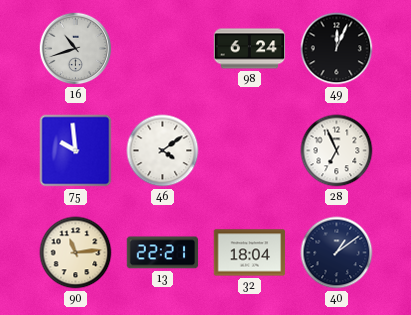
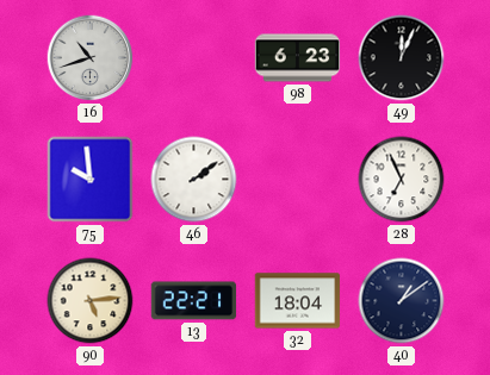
98: 6:24 -> 6:23
46: 4:09 -> 2:09
90: 11:14 -> 5:14
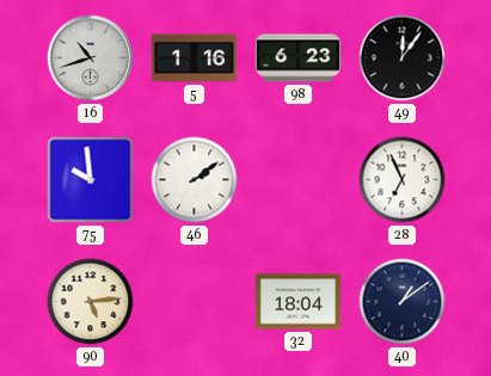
5: none -> 1:16
49: 12:04 -> 12:06
13: 22:21 -> none
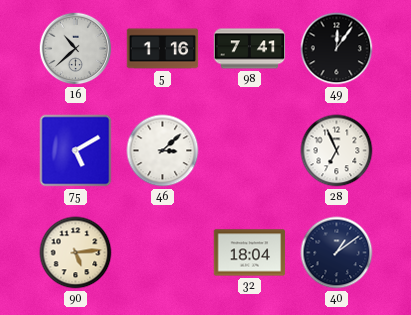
16: 10:42 -> 10:38
98: 6:23 -> 7:41
75: 9:59 -> 5:10
46: 2:09 -> 3:08
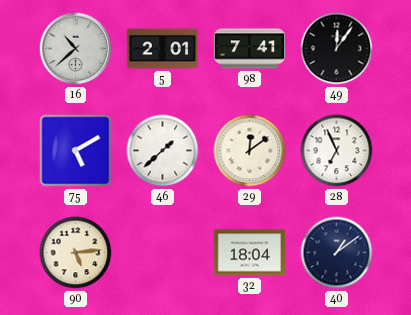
5: 1:16 -> 2:01
46: 3:08 -> 1:38
29: none -> 12:09
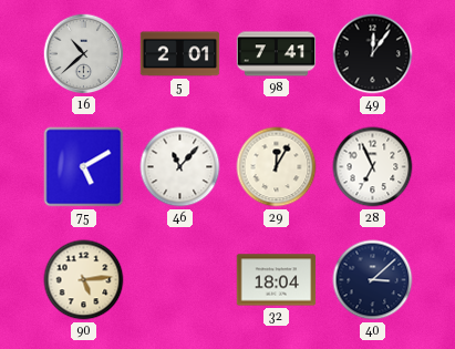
46: 1:38 -> 11:07
29: 12:09 -> 12:05
40: 1:09 -> 3:08
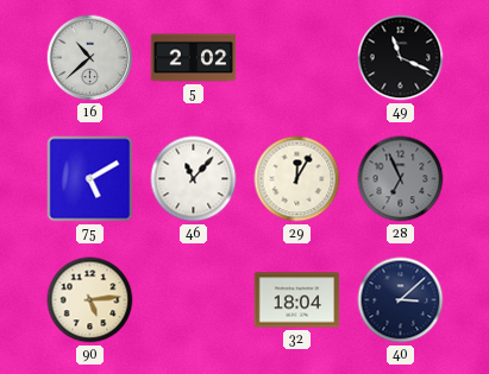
5: 2:01 -> 2:02
98: 7:41 -> none
49: 12:06 -> 11:19
28 dial: white -> grey
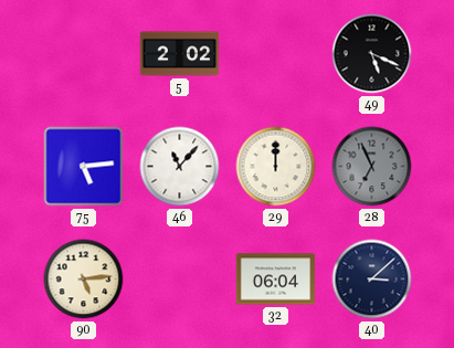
16: 10:38 -> none
49: 11:19 -> 5:19
75: 5:10 -> 5:14
29: 12:05 -> 12:00
32: 18:04 -> 06:04
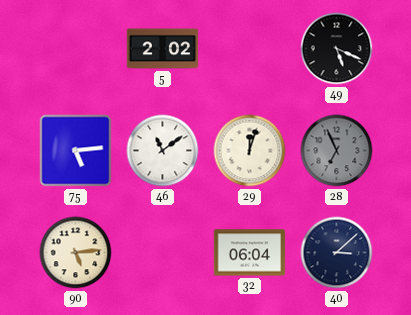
46: 11:07 -> 11:09
29: 12:00 -> 12:03
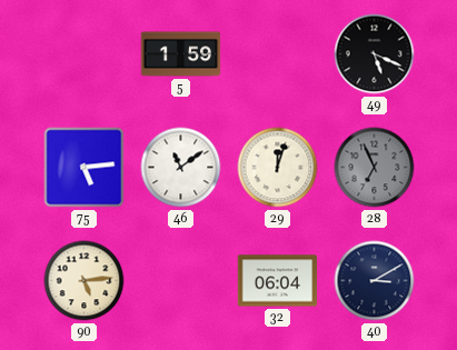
5: 2:02 -> 1:59
40: 3:08 -> 3:10
